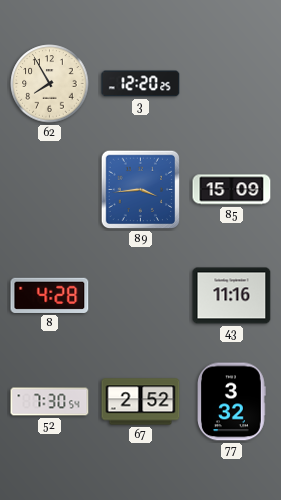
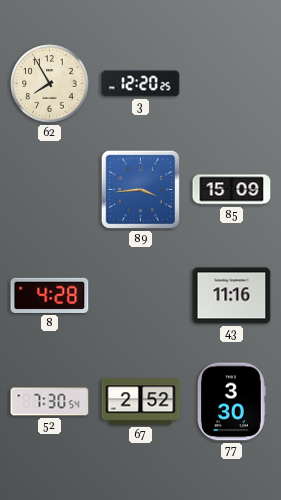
77: 3:32 -> 3:30
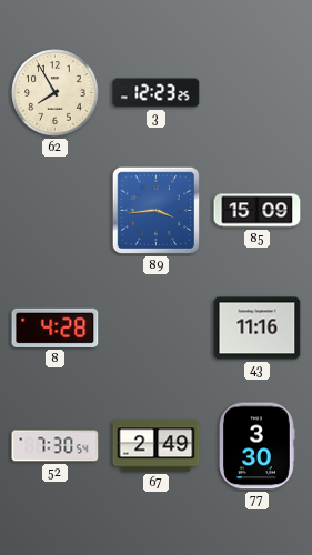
3: 12:20 -> 12:23
67: 2:52 -> 2:49
